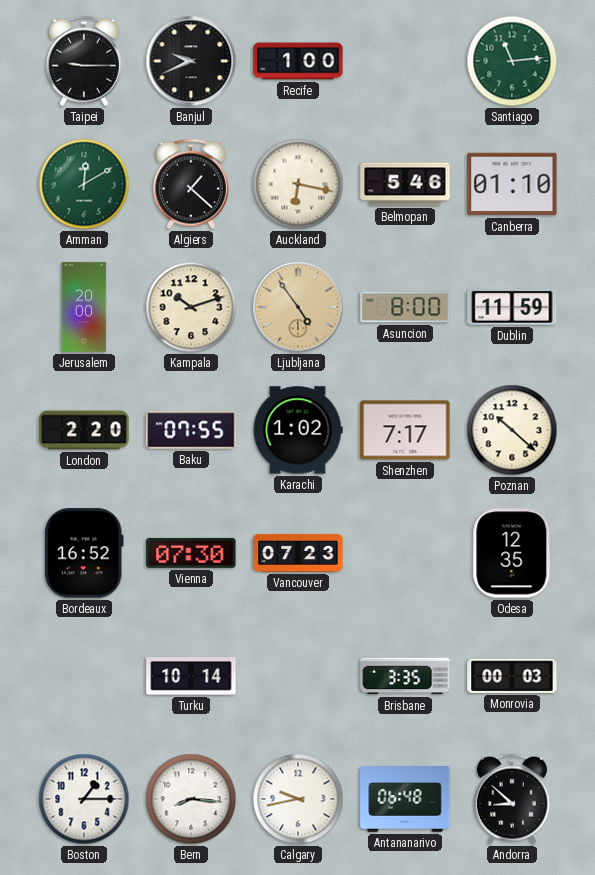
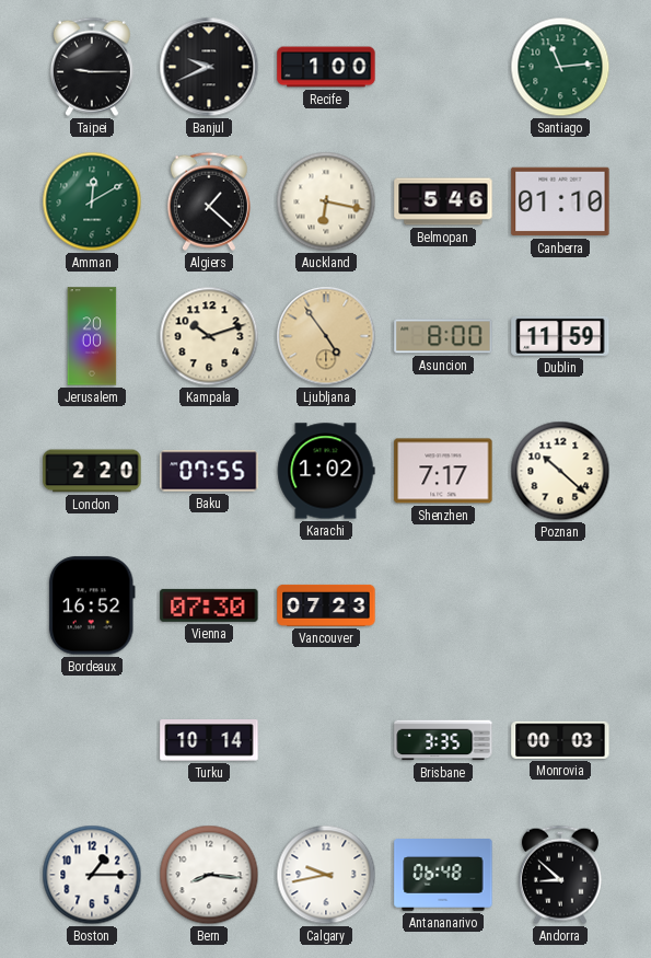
Odesa: 12:35 -> none
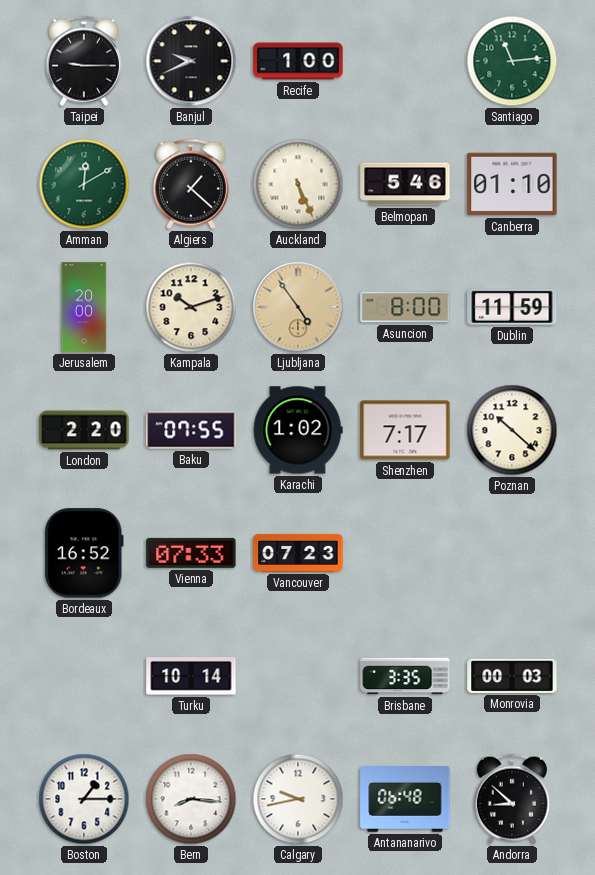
Auckland: 6:17 -> 5:26
Vienna: 07:30 -> 07:33
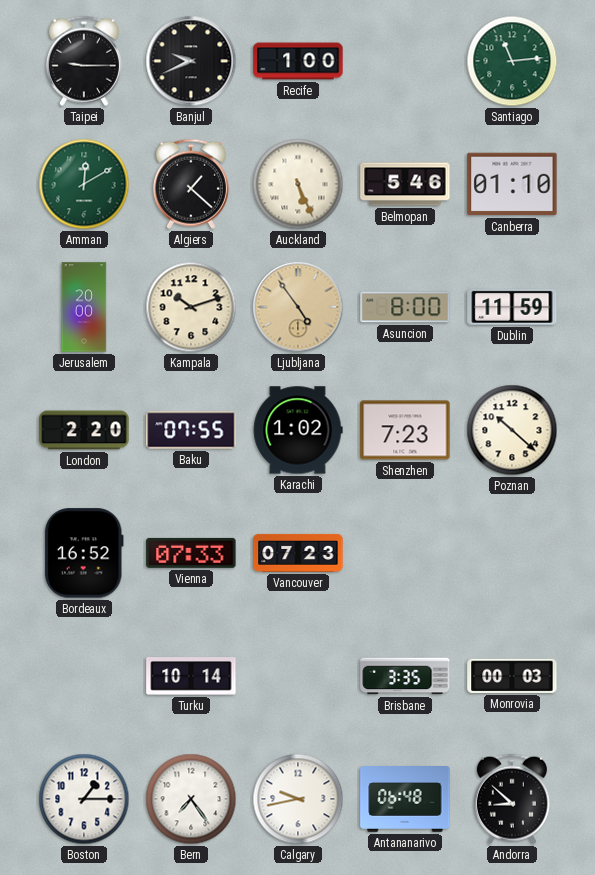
Shenzhen: 7:17 -> 7:23
Bern: 8:16 -> 7:24
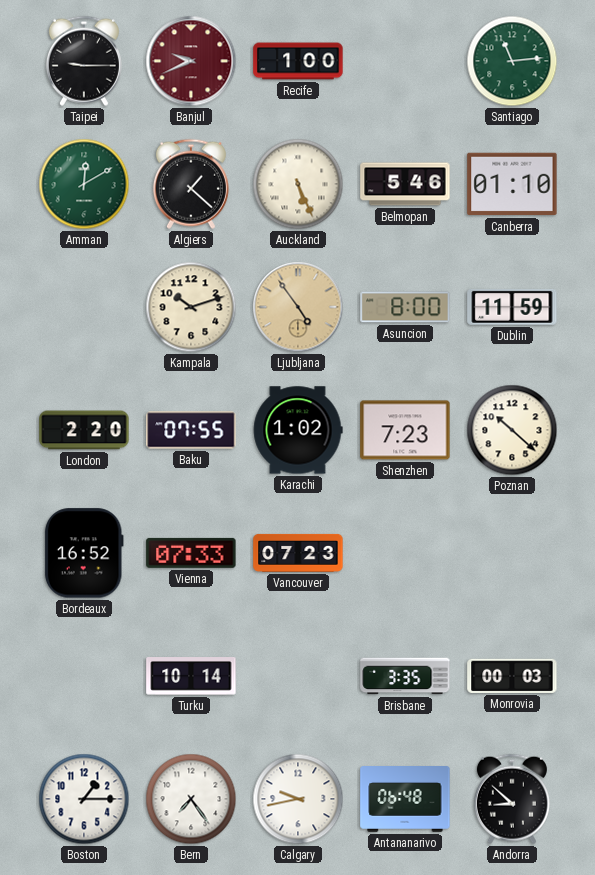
Banjul dial: black -> burgundy
Jerusalem: 20:00 -> none
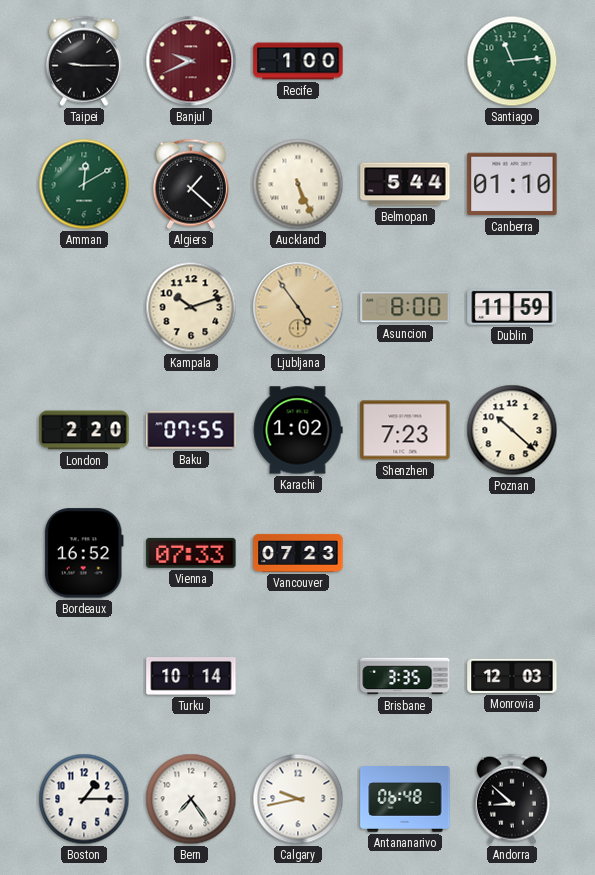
Belmopan: 5:46 -> 5:44
Monrovia: 00:03 -> 12:03
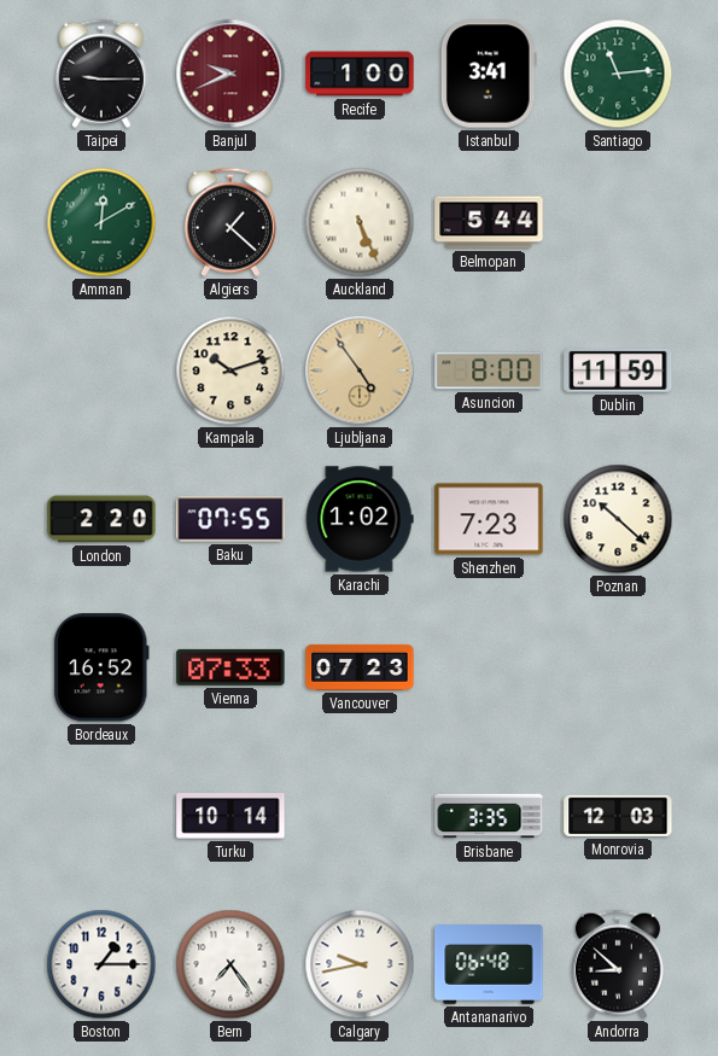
Istanbul: none -> 3:41
Canberra: 01:10 -> none
